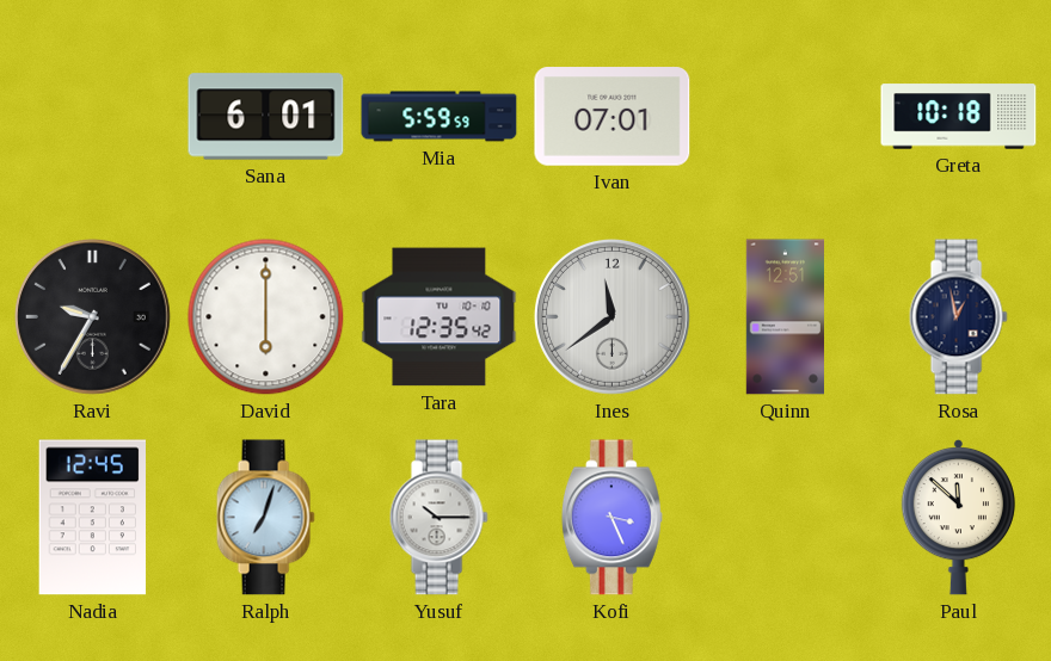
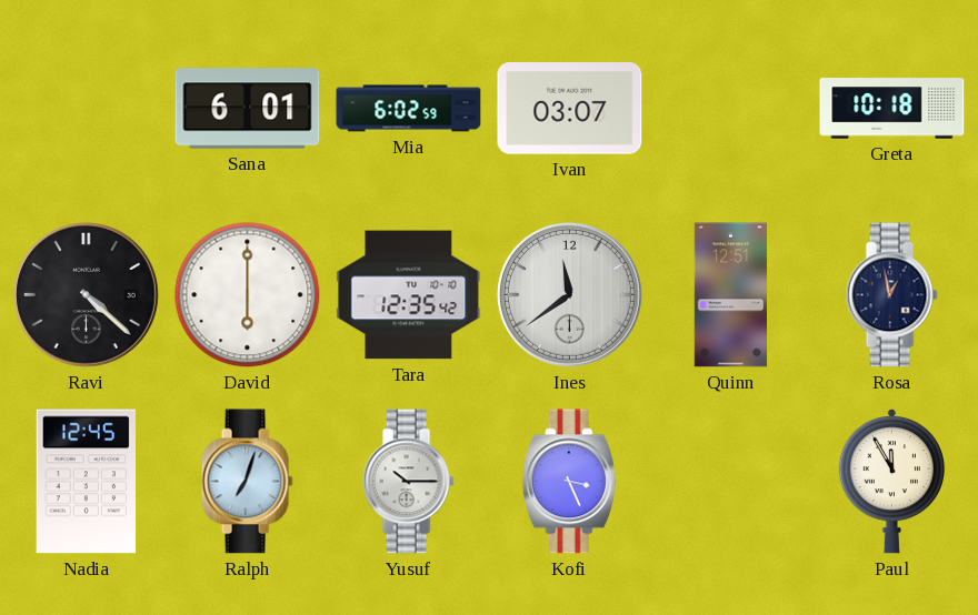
Mia: 5:59 -> 6:02
Ivan: 07:01 -> 03:07
Ravi: 9:35 -> 4:22
Paul: 11:52 -> 11:55
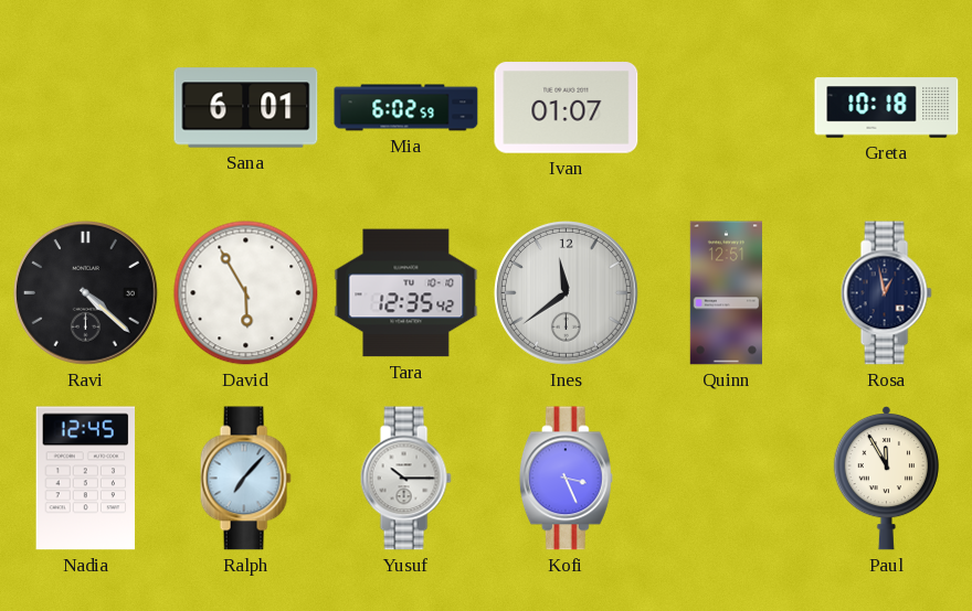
Ivan: 03:07 -> 01:07
David: 6:00 -> 5:55
Ralph: 7:03 -> 7:07
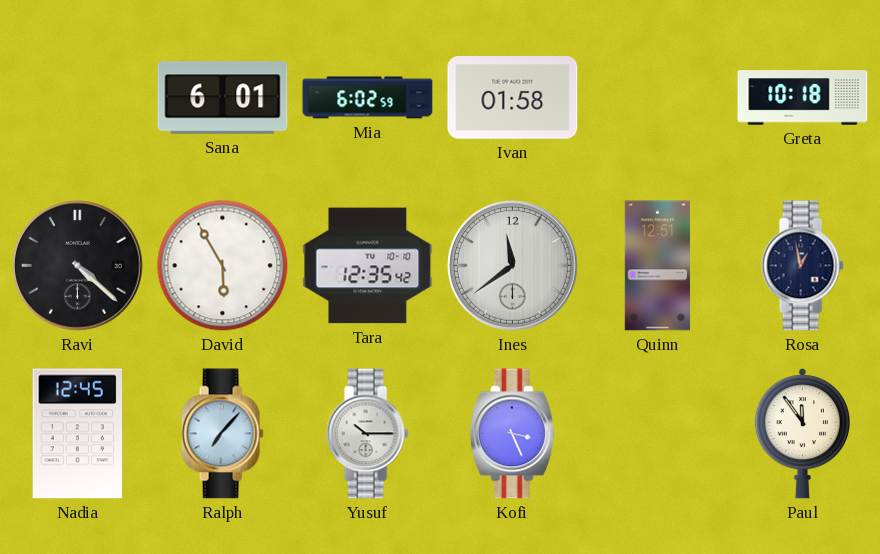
Ivan: 01:07 -> 01:58
Paul: 11:55 -> 11:54
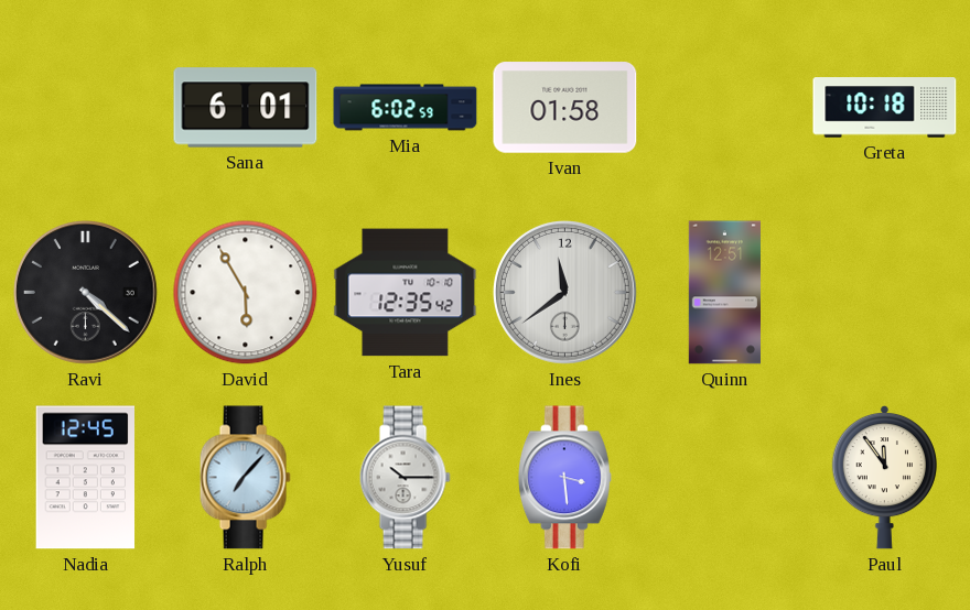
Rosa: 12:58 -> none
Kofi: 3:26 -> 3:29
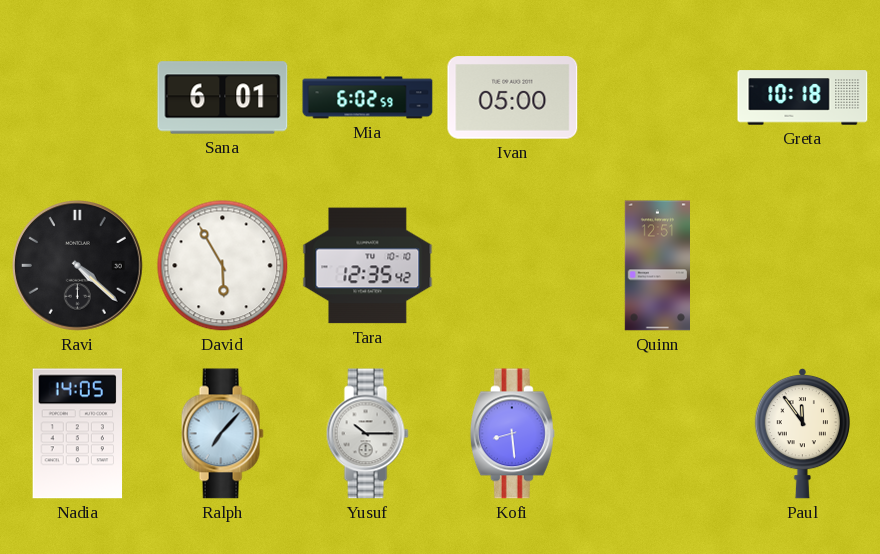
Ivan: 01:58 -> 05:00
Ines: 11:39 -> none
Nadia: 12:45 -> 14:05
Kofi: 3:29 -> 8:29
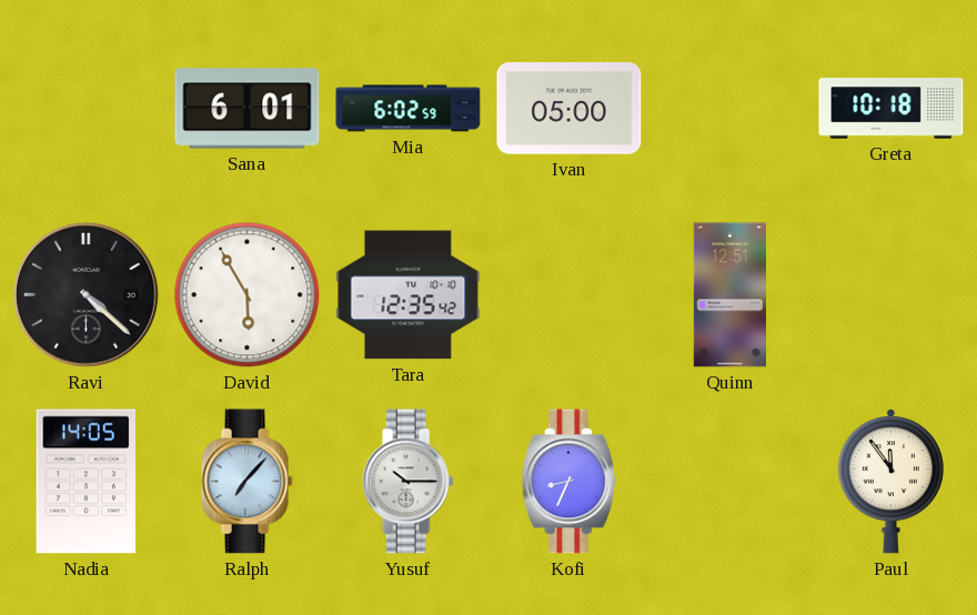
Kofi: 8:29 -> 8:34
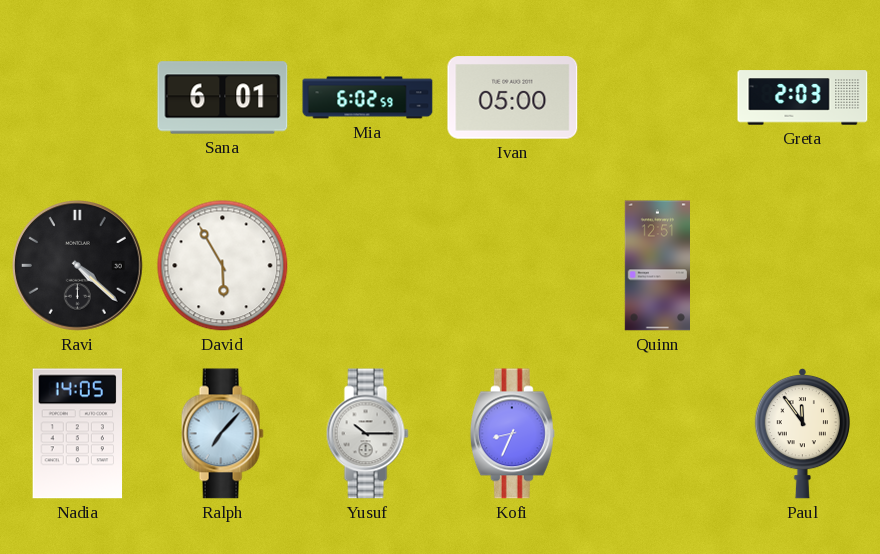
Greta: 10:18 -> 2:03
Tara: 12:35 -> none
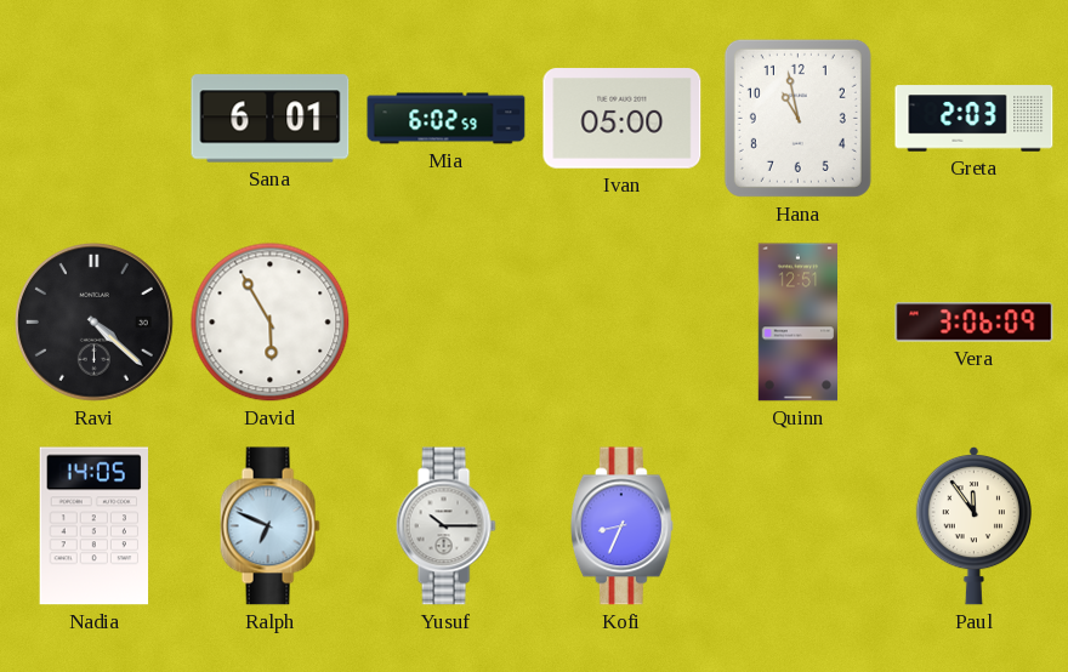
Hana: none -> 10:58
Vera: none -> 3:06
Ralph: 7:07 -> 6:49
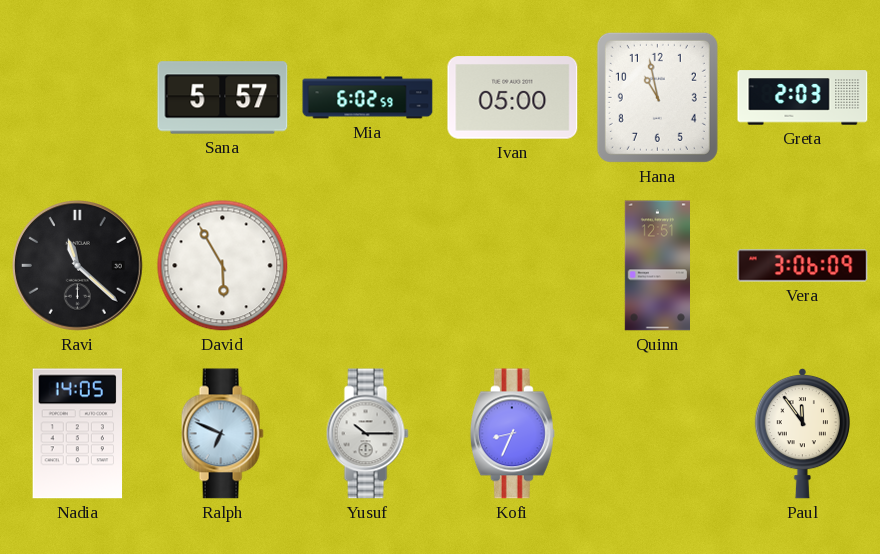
Sana: 6:01 -> 5:57
Ravi: 4:22 -> 11:22
